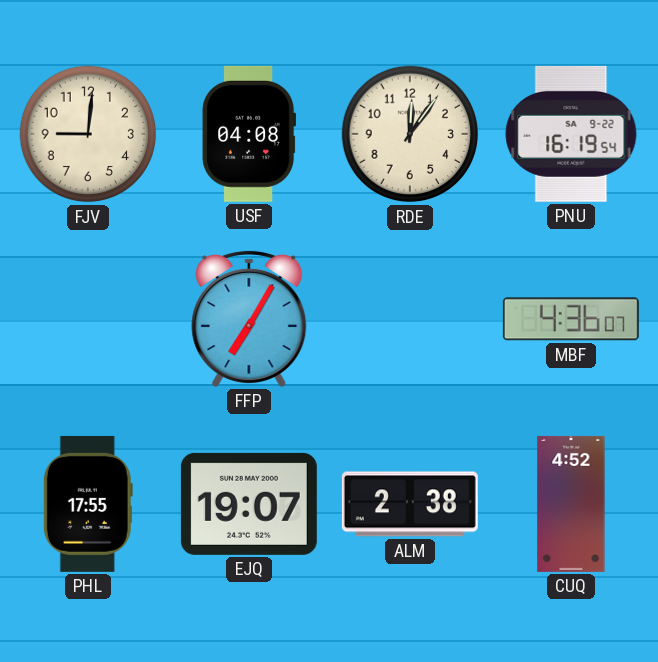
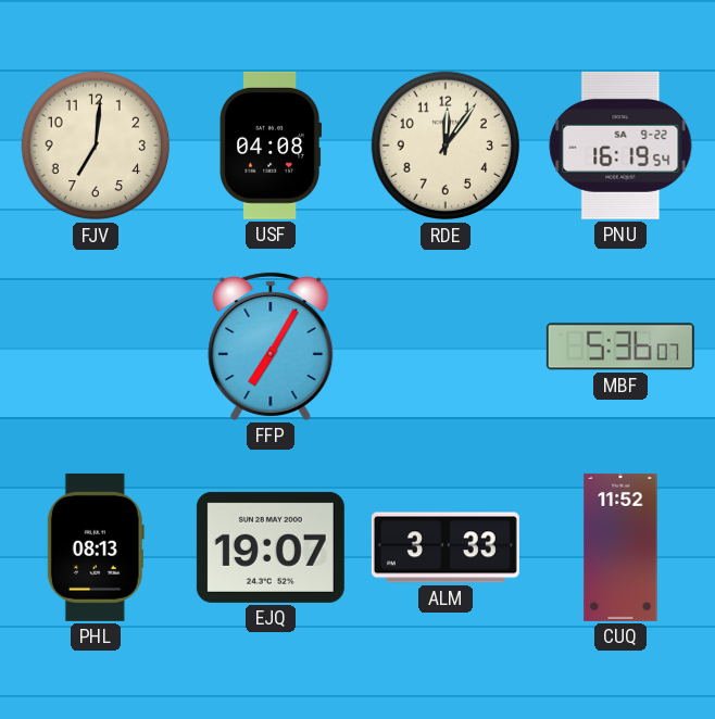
FJV: 9:01 -> 7:01
MBF: 4:36 -> 5:36
PHL: 17:55 -> 08:13
ALM: 2:38 -> 3:33
CUQ: 4:52 -> 11:52
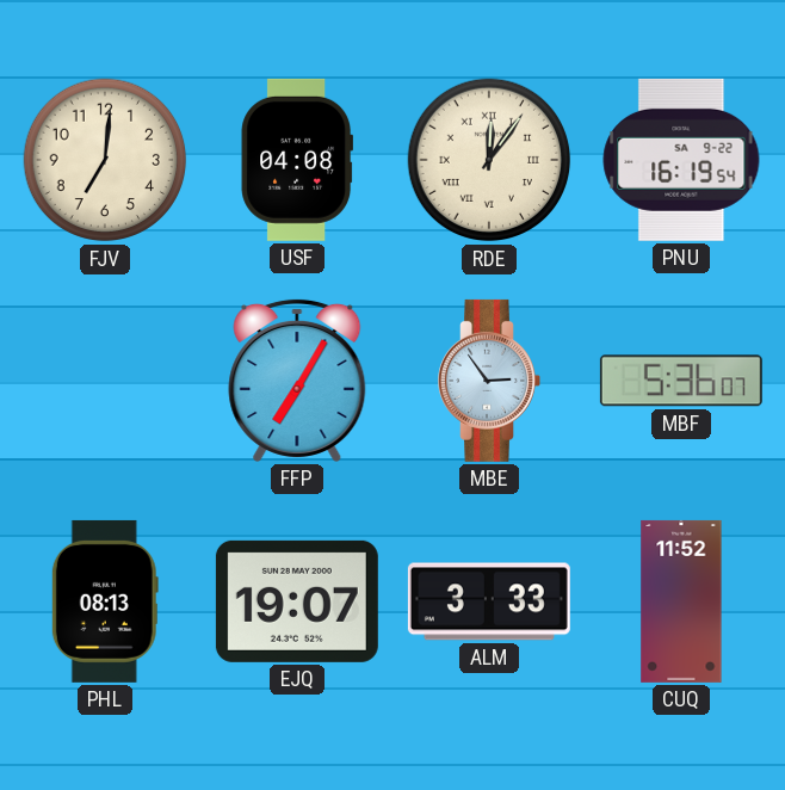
RDE numerals: Arabic -> Roman
MBE: none -> 2:54
